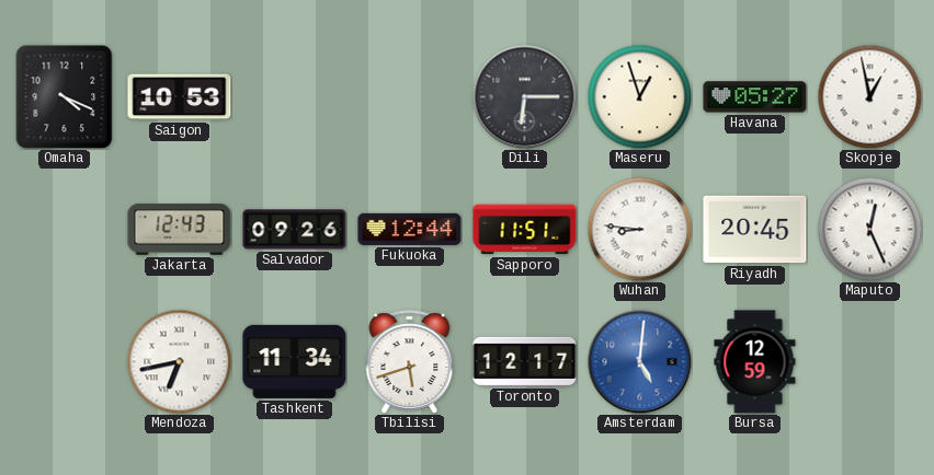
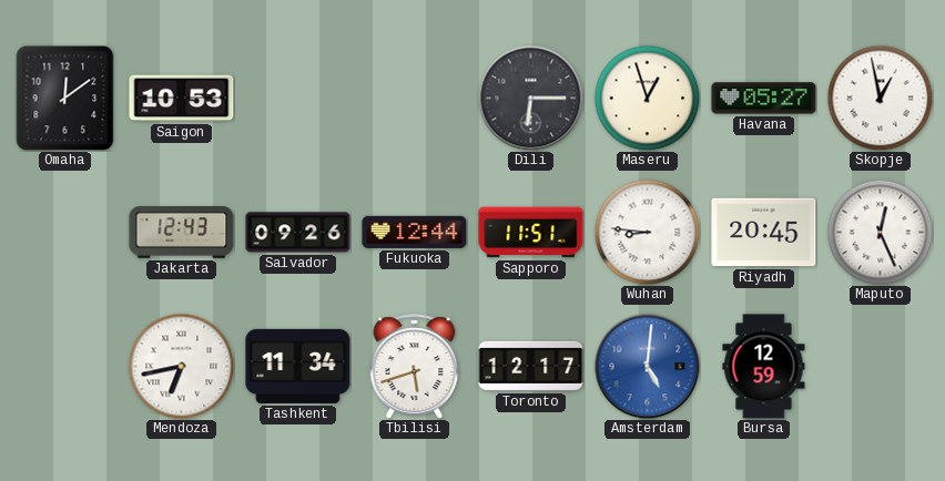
Omaha: 4:19 -> 12:09
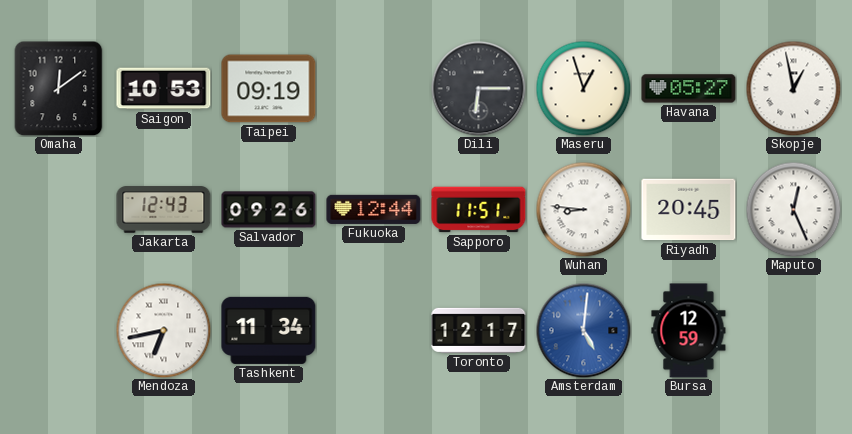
Taipei: none -> 09:19
Tbilisi: 5:42 -> none
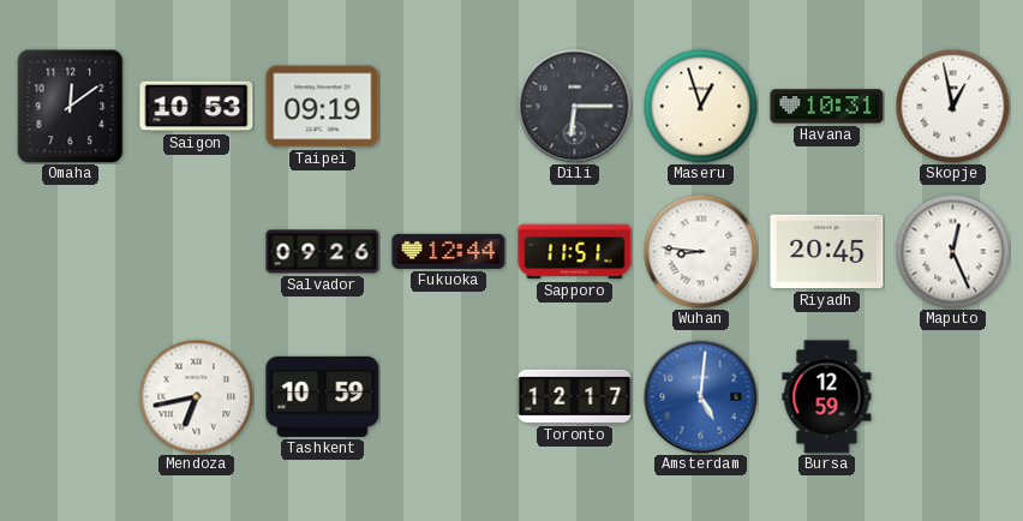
Havana: 05:27 -> 10:31
Jakarta: 12:43 -> none
Tashkent: 11:34 -> 10:59
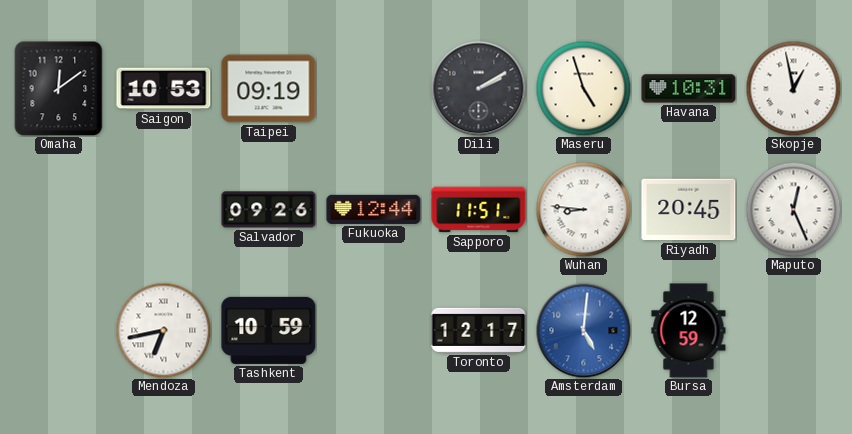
Dili: 6:15 -> 2:10
Maseru: 12:57 -> 4:57
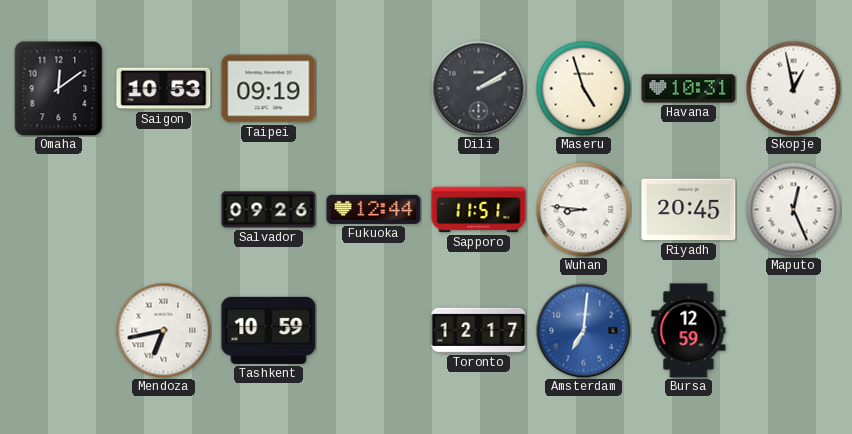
Amsterdam: 5:01 -> 7:01
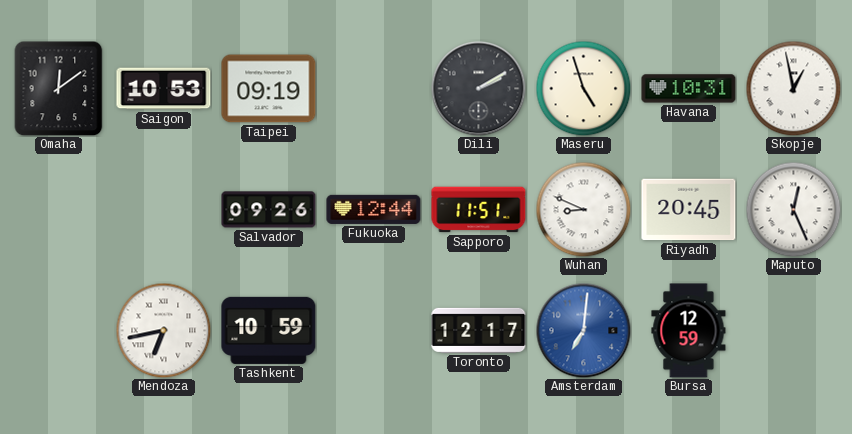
Wuhan: 8:46 -> 8:49
